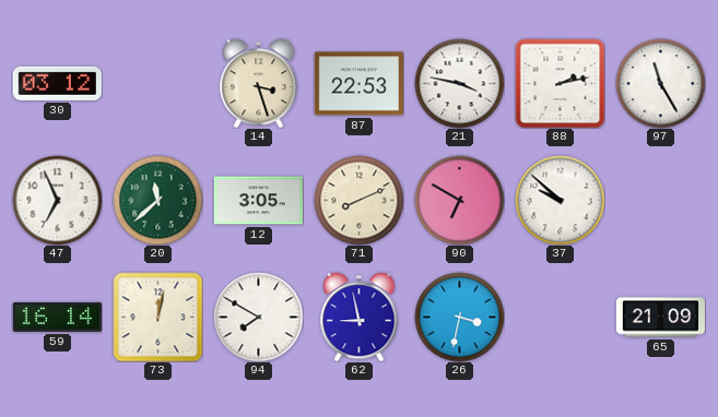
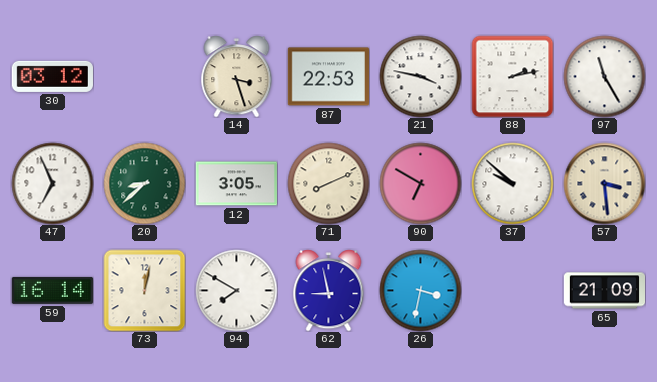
20: 11:38 -> 8:38
57: none -> 3:29
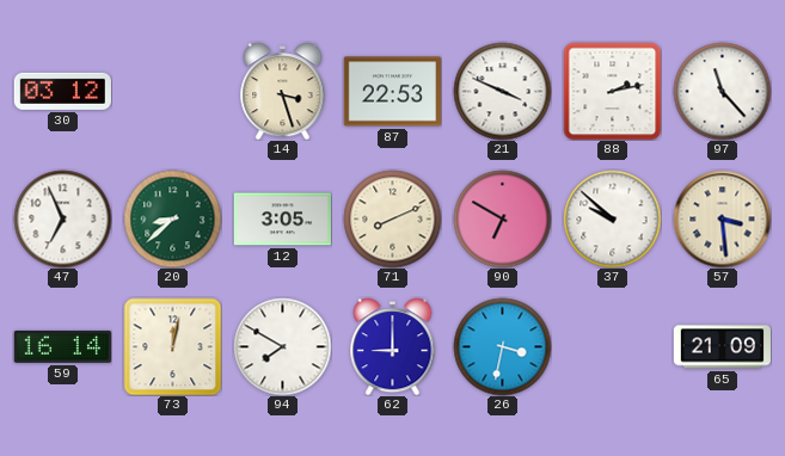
21: 3:47 -> 3:49
97: 11:25 -> 11:23
62: 8:58 -> 9:00
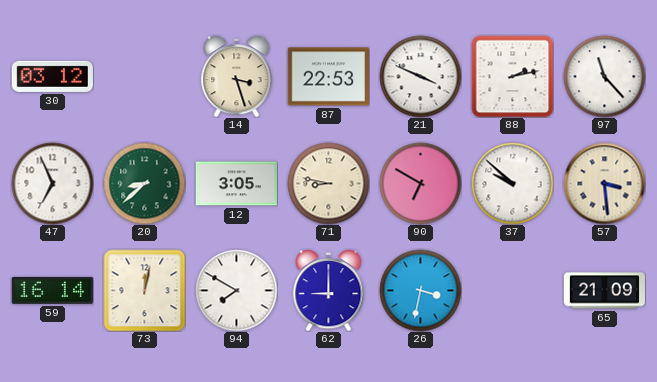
71: 8:11 -> 8:47
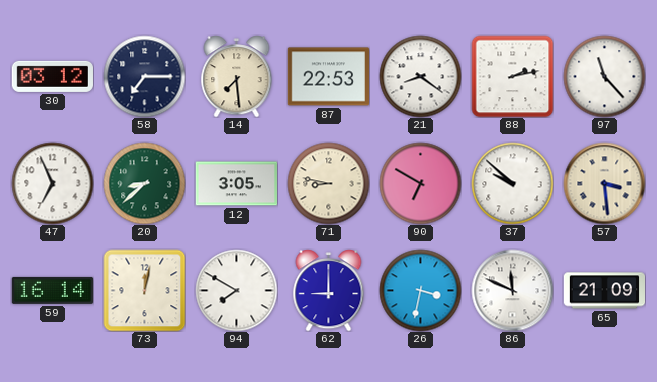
58: none -> 7:15
14: 3:27 -> 7:29
21: 3:49 -> 8:21
86: none -> 11:49
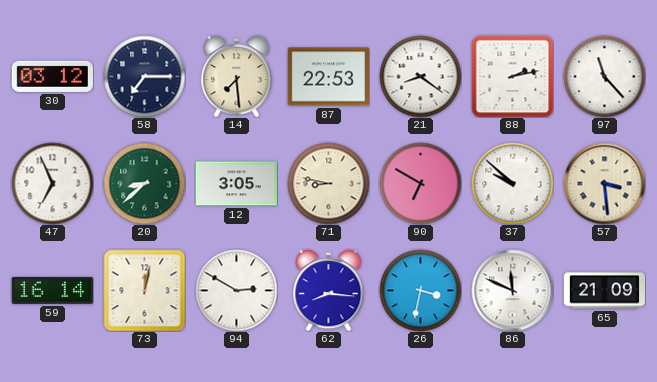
94: 7:50 -> 2:50
62: 9:00 -> 8:16
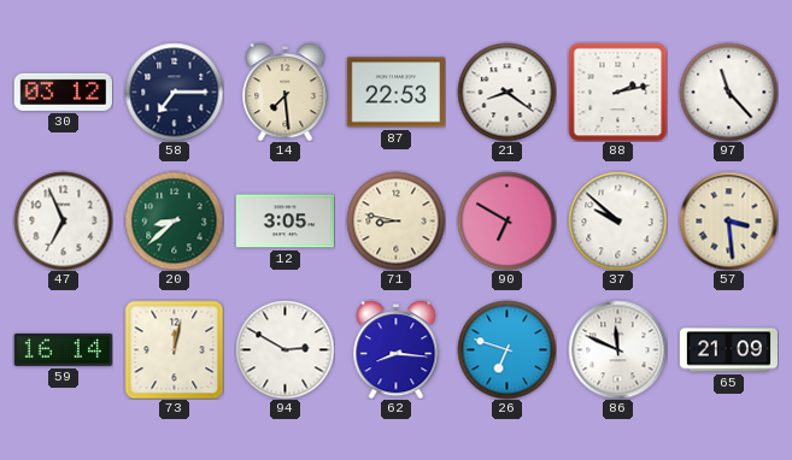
26: 3:32 -> 6:48
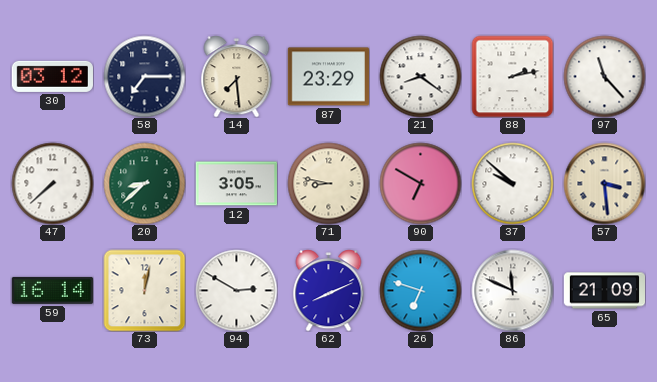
87: 22:53 -> 23:29
47: 6:56 -> 7:38
62: 8:16 -> 8:11
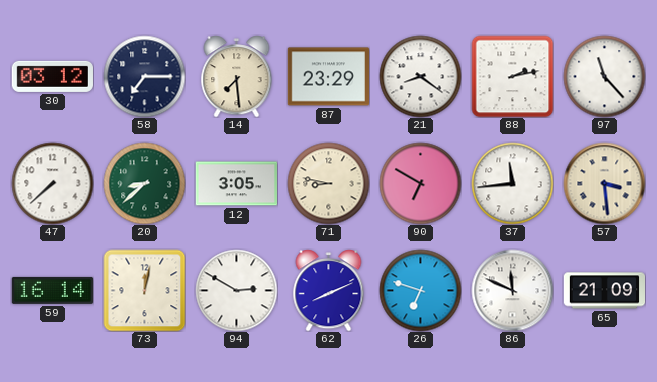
37: 9:52 -> 11:44
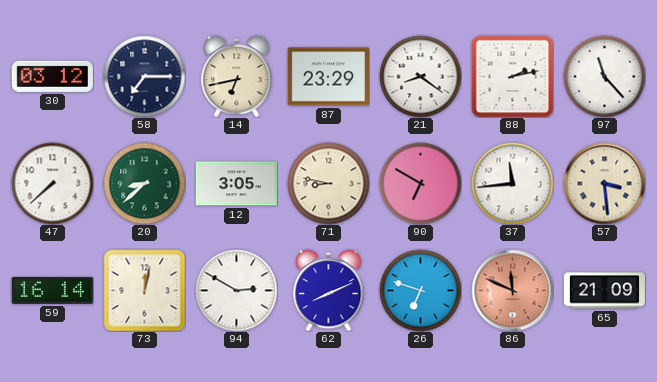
14: 7:29 -> 6:43
86 dial: white -> salmon
